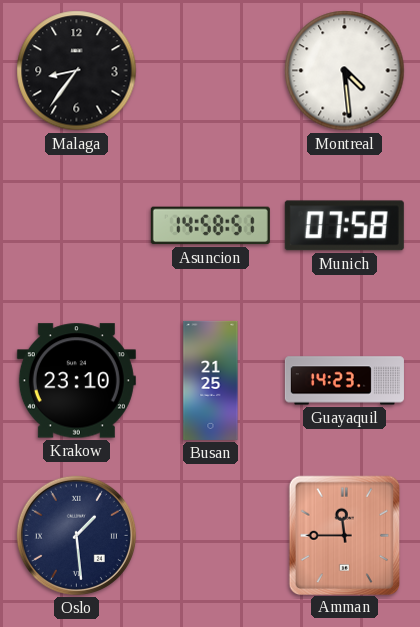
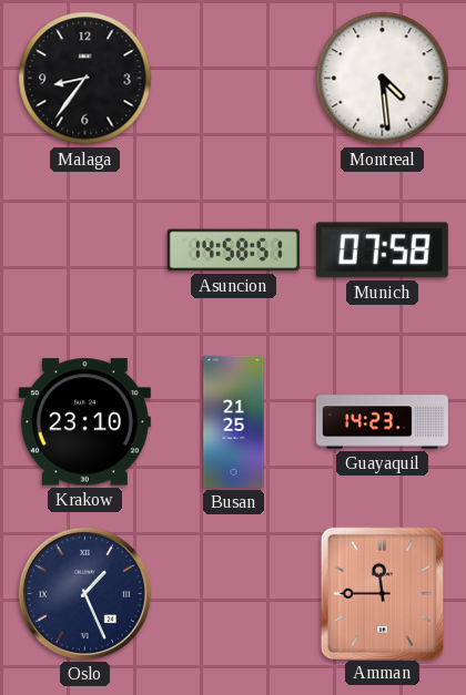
Oslo: 1:29 -> 1:26
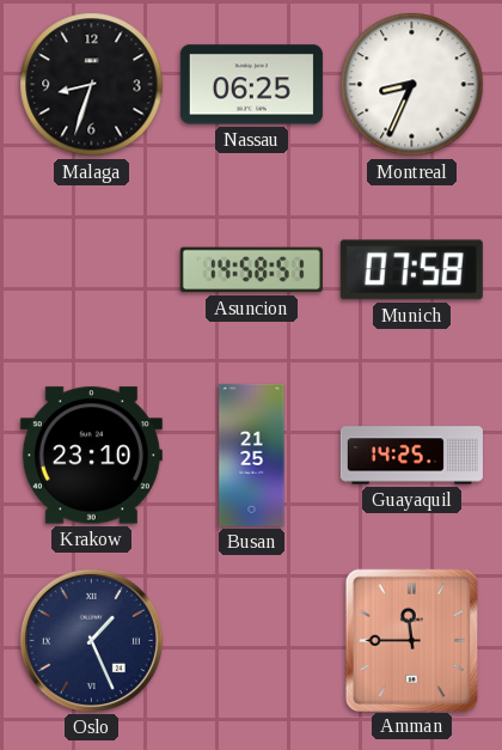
Malaga: 8:36 -> 8:33
Nassau: none -> 06:25
Montreal: 4:29 -> 8:34
Guayaquil: 14:23 -> 14:25
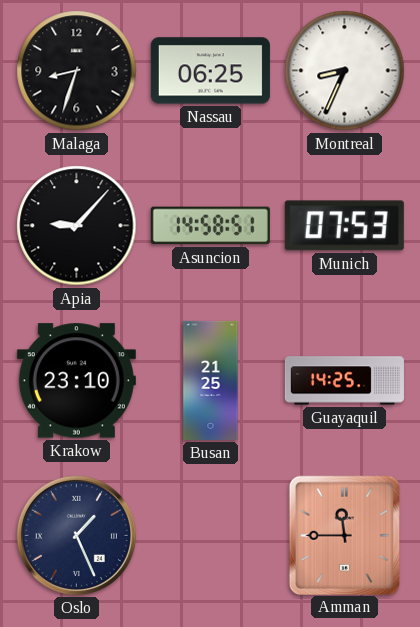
Apia: none -> 9:07
Munich: 07:58 -> 07:53
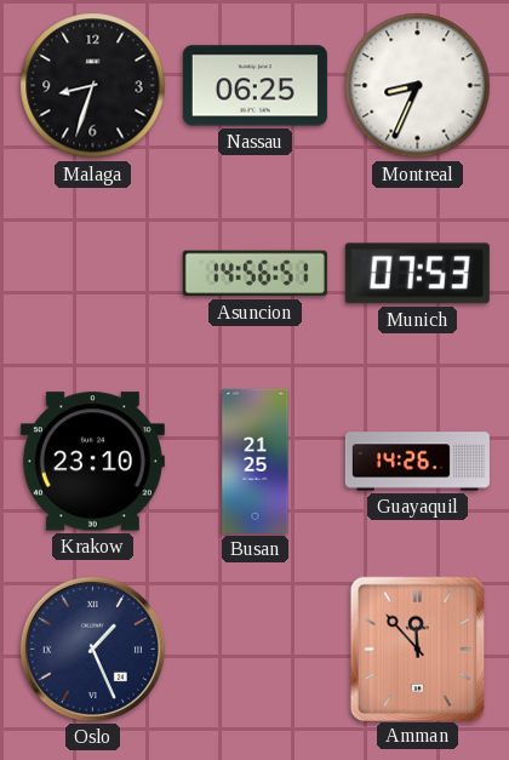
Apia: 9:07 -> none
Asuncion: 14:58 -> 14:56
Guayaquil: 14:25 -> 14:26
Amman: 11:45 -> 11:53
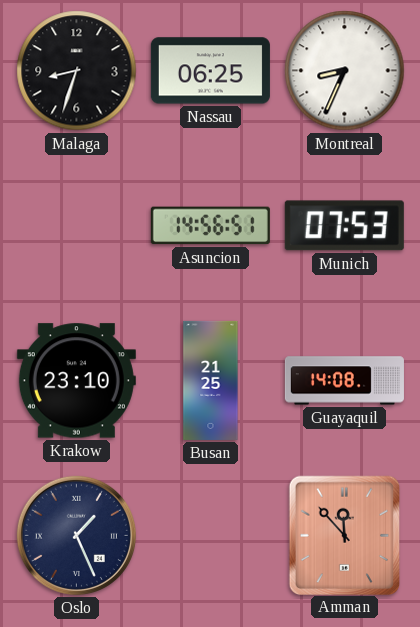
Guayaquil: 14:26 -> 14:08
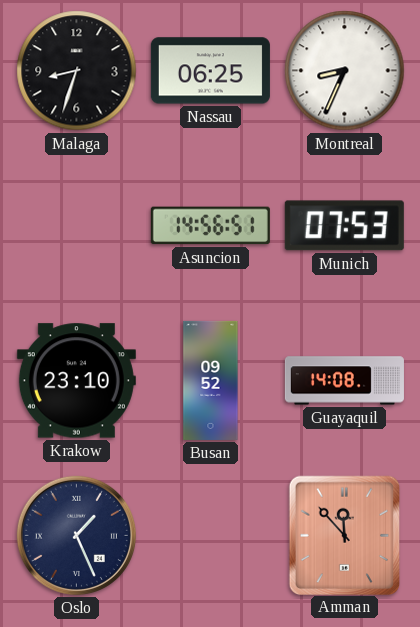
Busan: 21:25 -> 09:52
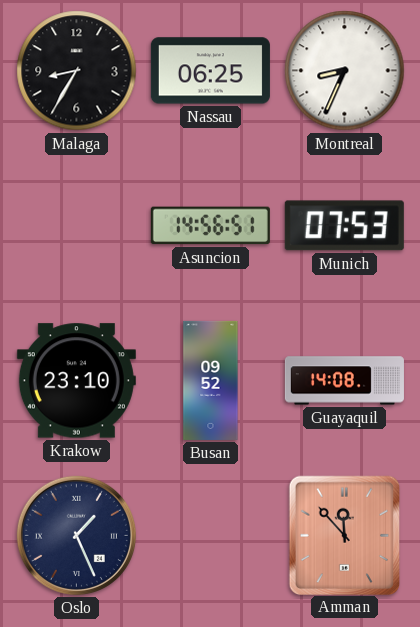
Malaga: 8:33 -> 8:35
